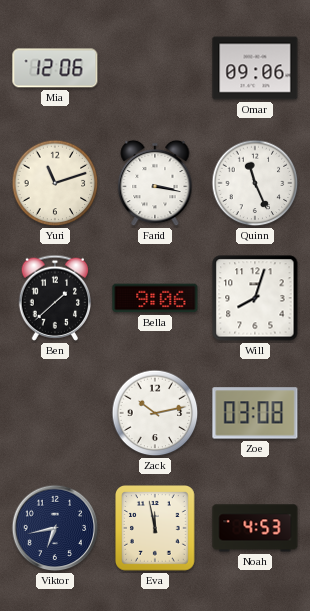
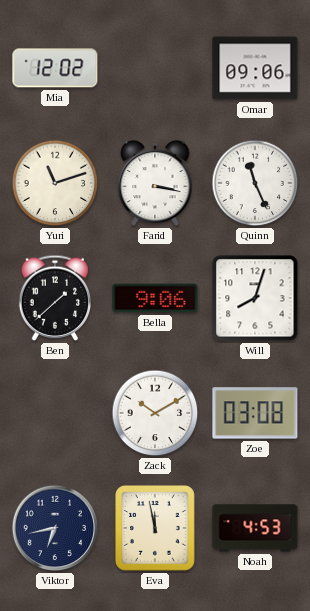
Mia: 12:06 -> 12:02
Zack: 10:13 -> 10:10
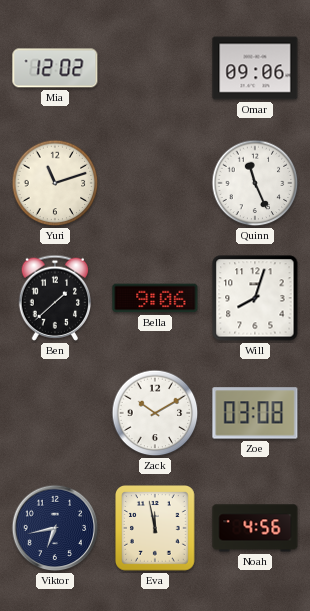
Farid: 3:17 -> none
Noah: 4:53 -> 4:56
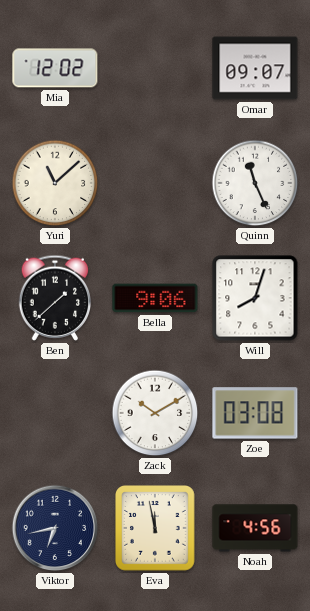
Omar: 09:06 -> 09:07
Yuri: 11:12 -> 11:08
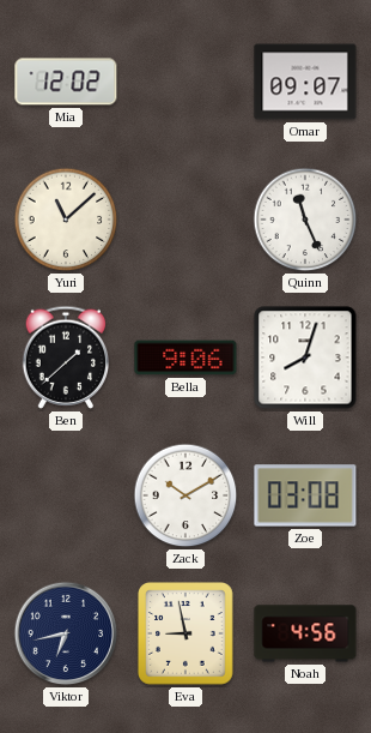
Eva: 11:58 -> 8:58
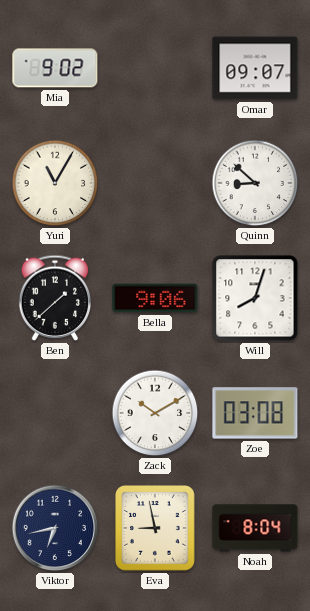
Mia: 12:02 -> 9:02
Yuri: 11:08 -> 11:05
Quinn: 11:26 -> 8:52
Noah: 4:56 -> 8:04
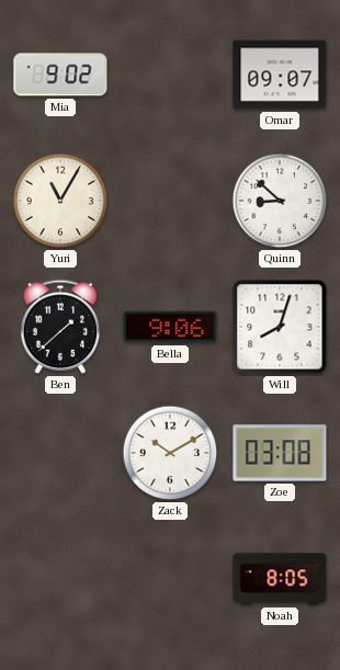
Viktor: 6:43 -> none
Eva: 8:58 -> none
Noah: 8:04 -> 8:05
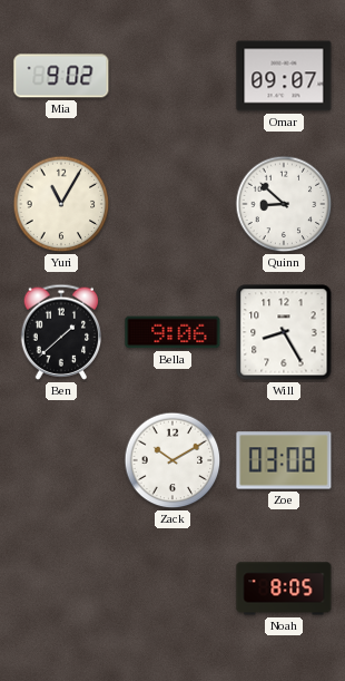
Will: 8:03 -> 8:25
